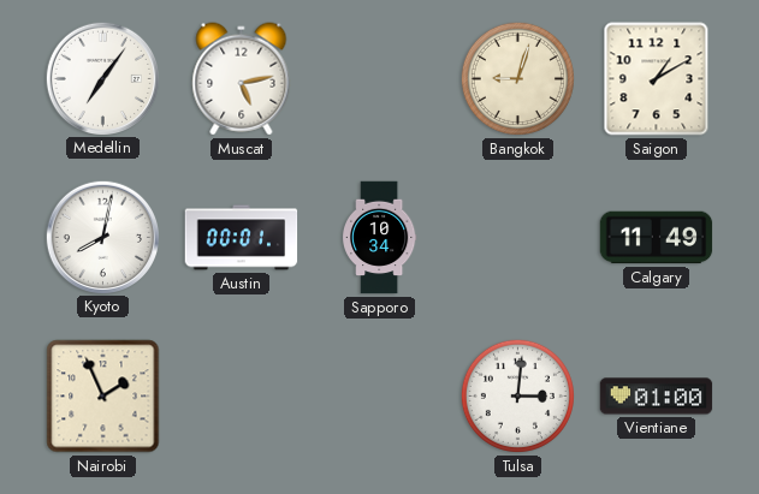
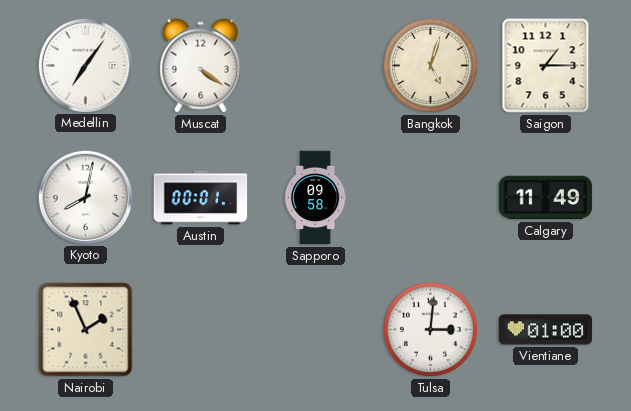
Muscat: 5:13 -> 4:21
Bangkok: 9:03 -> 5:03
Saigon: 1:10 -> 1:15
Sapporo: 10:34 -> 09:58
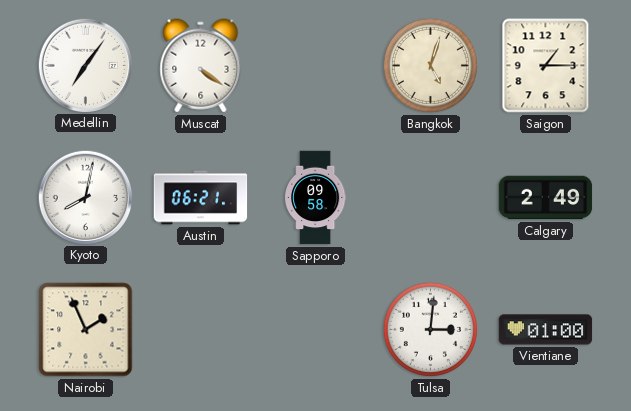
Austin: 00:01 -> 06:21
Calgary: 11:49 -> 2:49
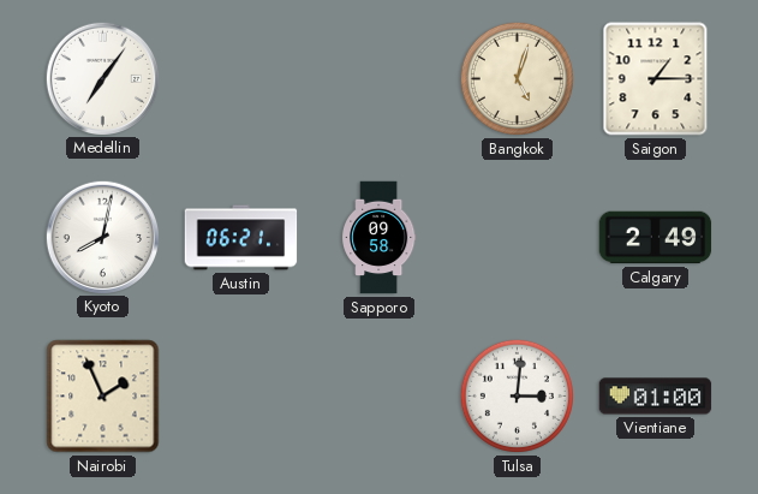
Muscat: 4:21 -> none
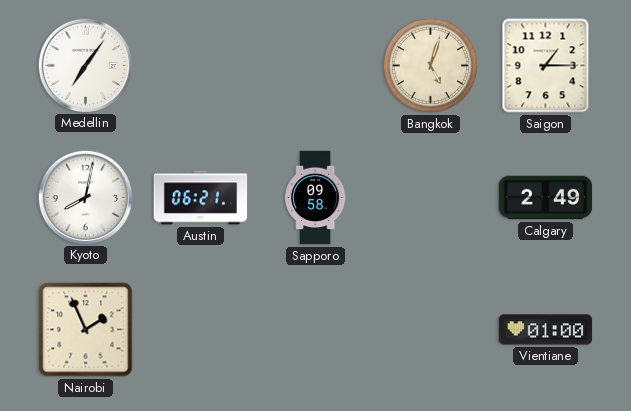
Tulsa: 3:01 -> none
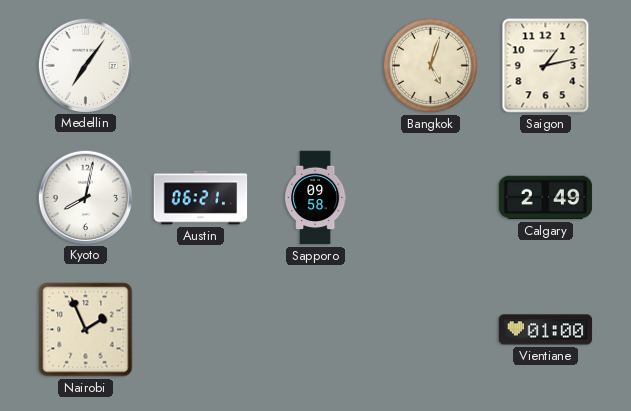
Saigon: 1:15 -> 1:13
